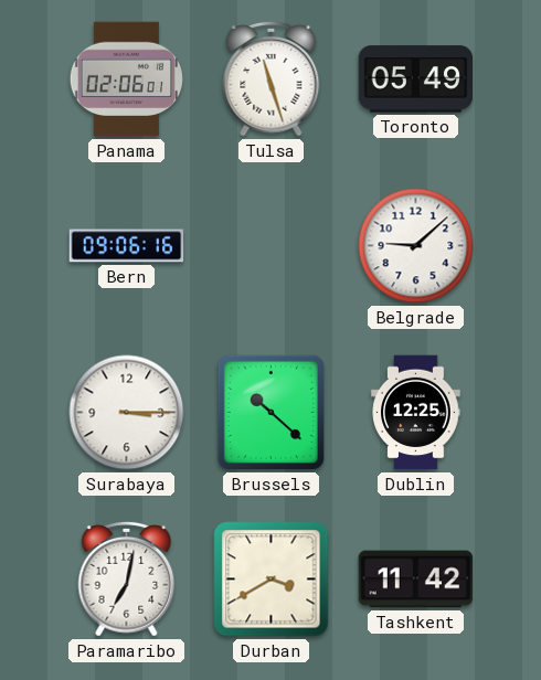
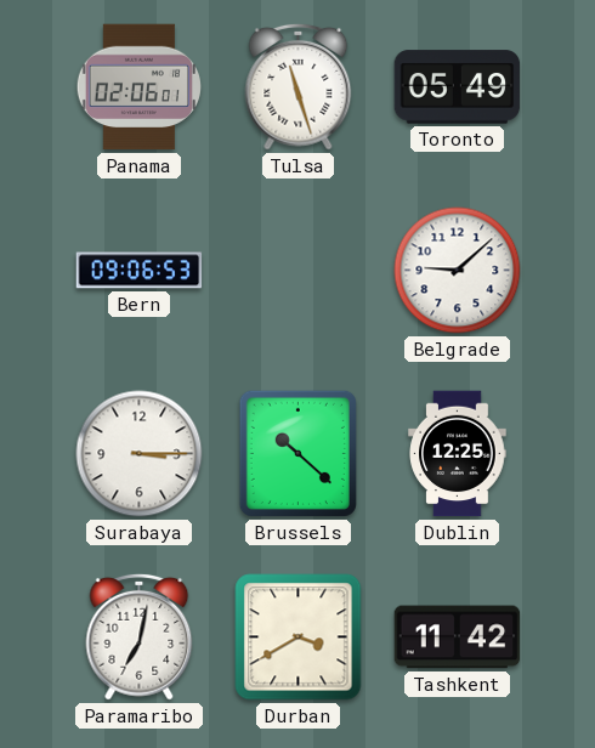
Bern: 09:06:16 -> 09:06:53
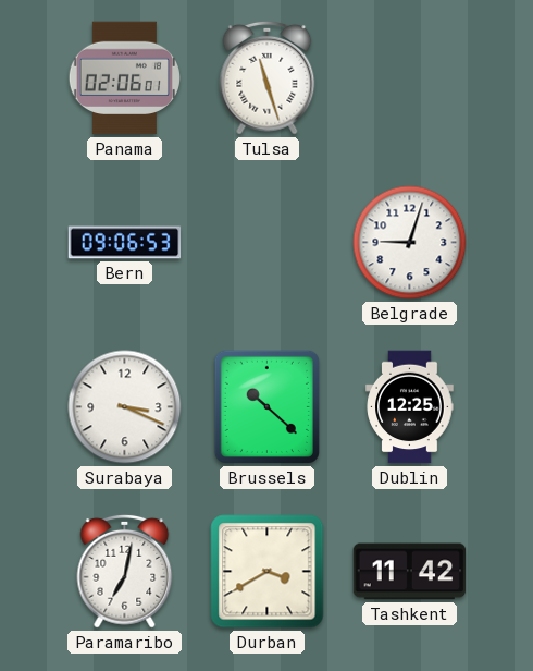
Toronto: 05:49 -> none
Belgrade: 9:08 -> 9:03
Surabaya: 3:15 -> 3:19
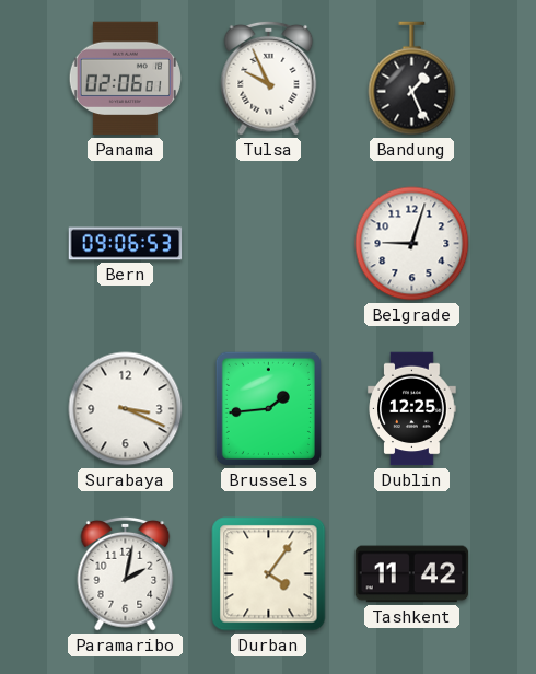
Tulsa: 11:27 -> 9:56
Bandung: none -> 1:26
Brussels: 10:22 -> 1:44
Paramaribo: 7:02 -> 2:02
Durban: 3:40 -> 4:06
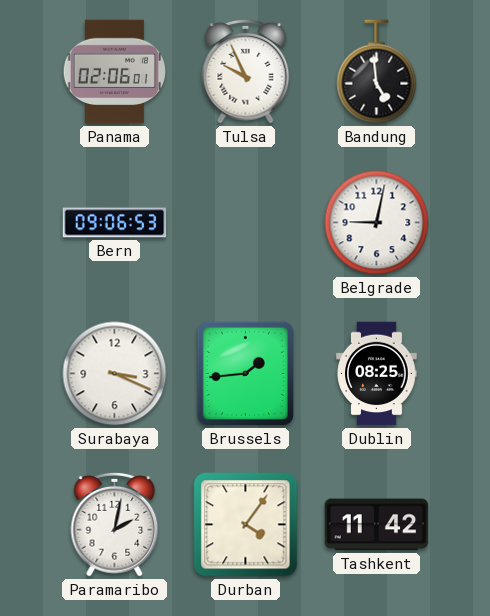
Bandung: 1:26 -> 4:59
Belgrade: 9:03 -> 9:02
Dublin: 12:25 -> 08:25
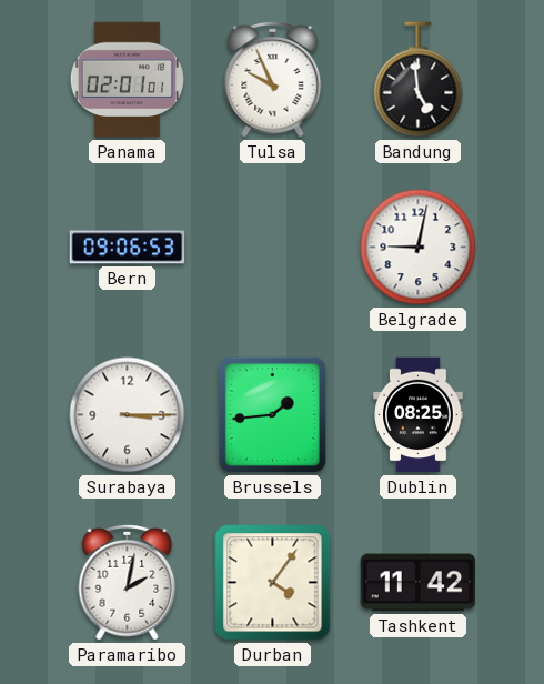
Panama: 02:06 -> 02:01
Surabaya: 3:19 -> 3:15
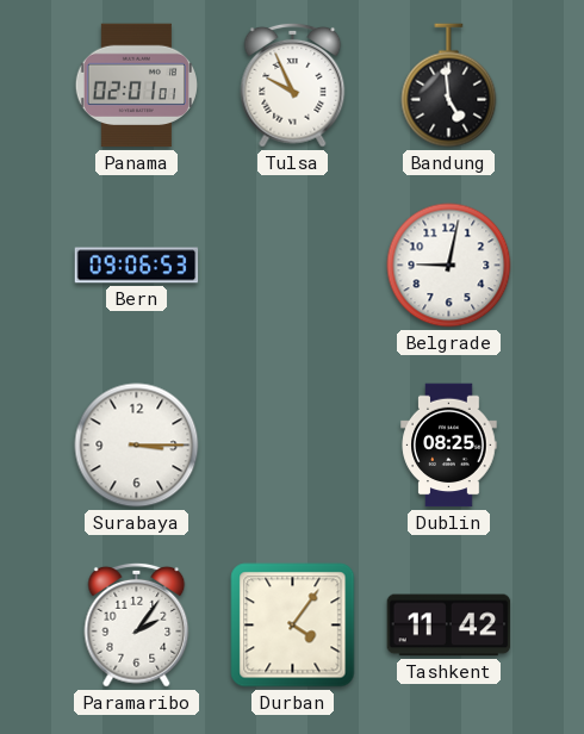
Brussels: 1:44 -> none
Paramaribo: 2:02 -> 2:06
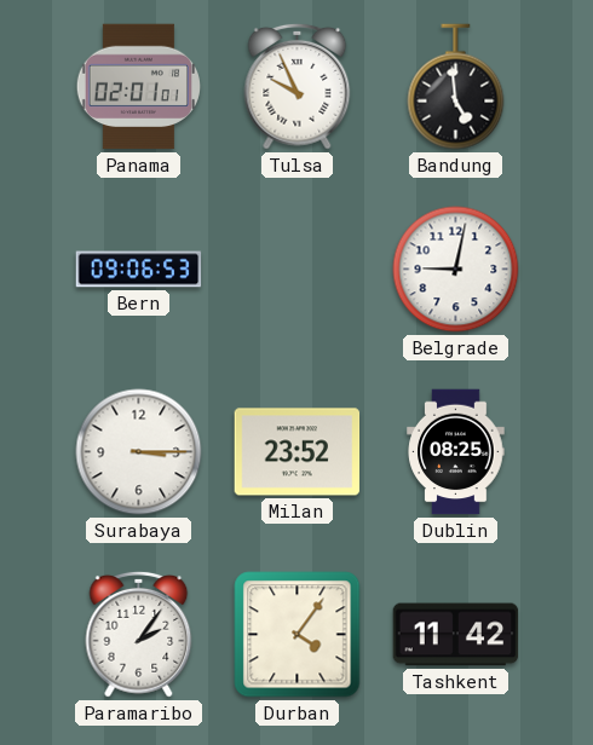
Milan: none -> 23:52
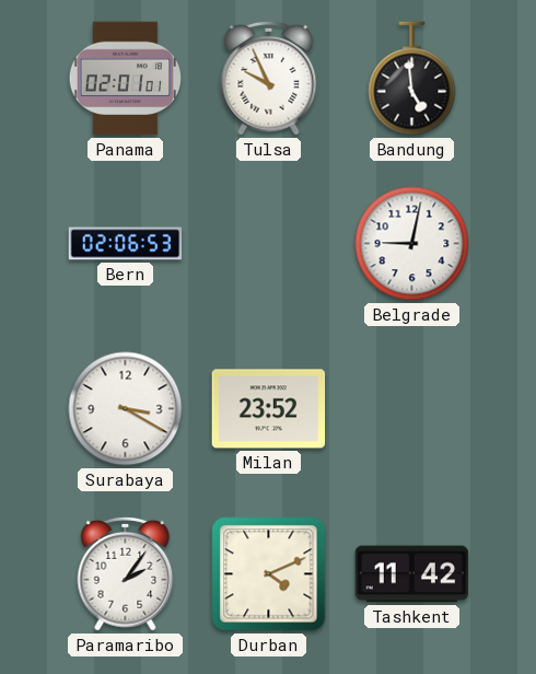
Bern: 09:06 -> 02:06
Surabaya: 3:15 -> 3:20
Dublin: 08:25 -> none
Durban: 4:06 -> 4:11
